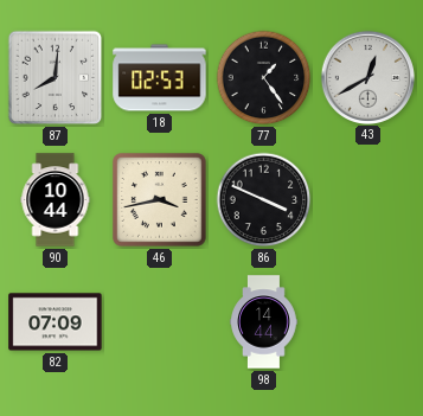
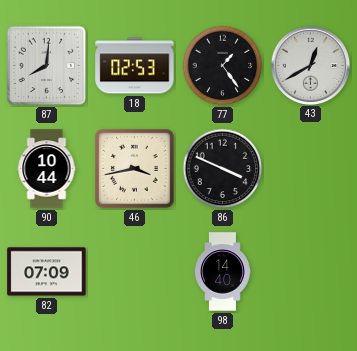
98: 14:44 -> 14:40
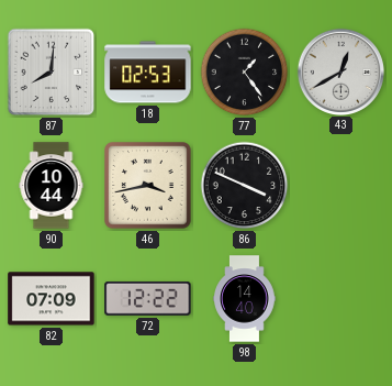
72: none -> 12:22
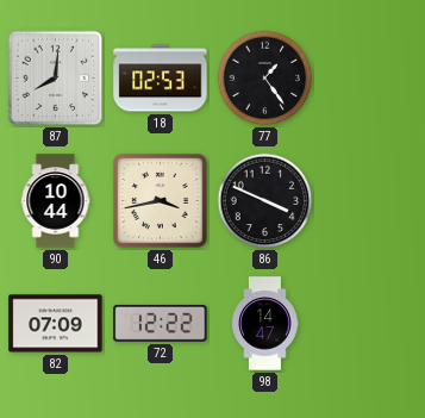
43: 12:40 -> none
98: 14:40 -> 14:47
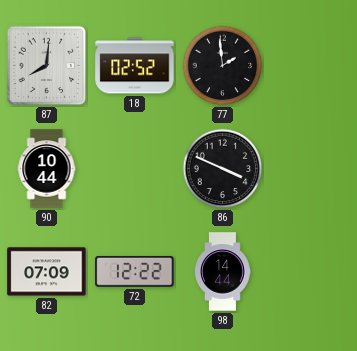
18: 02:53 -> 02:52
77: 1:24 -> 1:59
46: 3:43 -> none
98: 14:47 -> 14:44
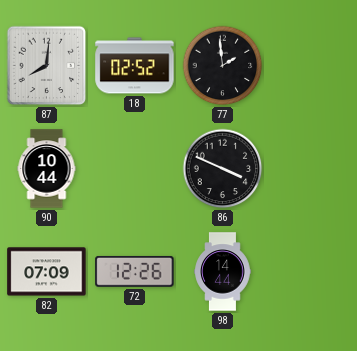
72: 12:22 -> 12:26
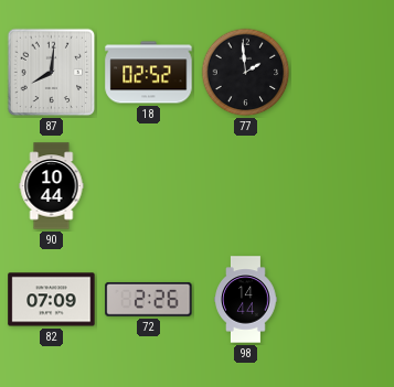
86: 3:49 -> none
72: 12:26 -> 2:26
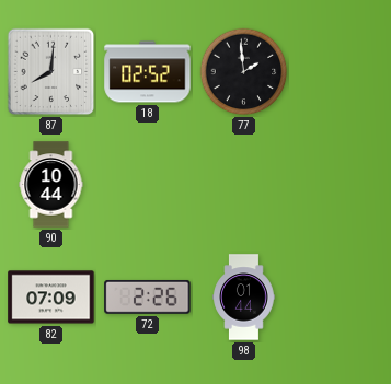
98: 14:44 -> 01:44
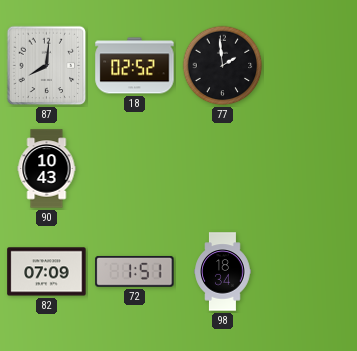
90: 10:44 -> 10:43
72: 2:26 -> 1:51
98: 01:44 -> 18:34
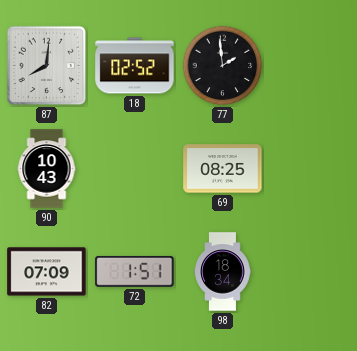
69: none -> 08:25
